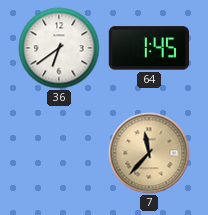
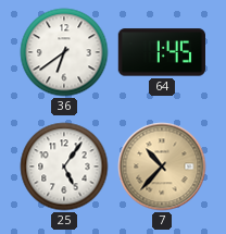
25: none -> 5:06
7: 11:37 -> 10:37
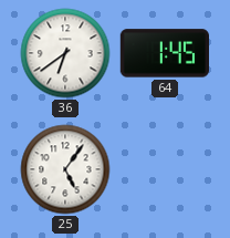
7: 10:37 -> none
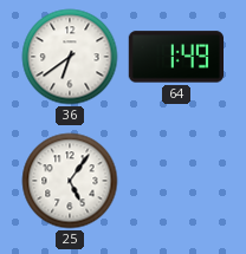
64: 1:45 -> 1:49
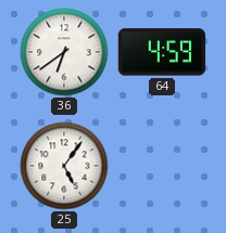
64: 1:49 -> 4:59
